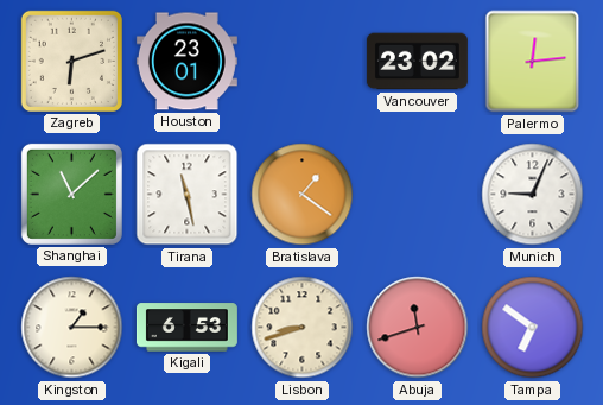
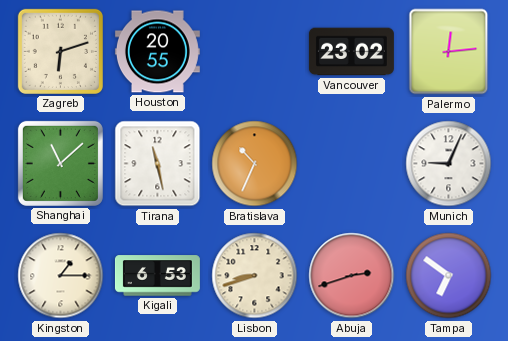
Houston: 23:01 -> 20:55
Bratislava: 1:21 -> 10:34
Abuja: 11:42 -> 2:42
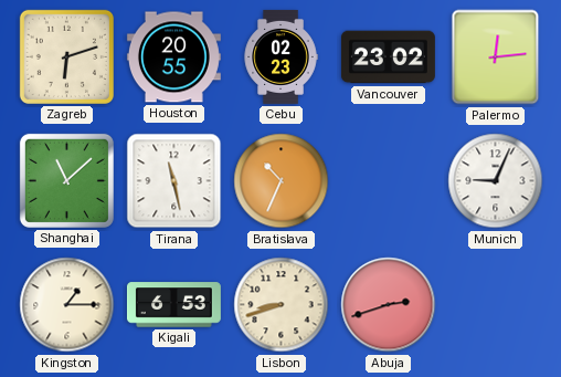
Cebu: none -> 02:23
Tampa: 6:51 -> none
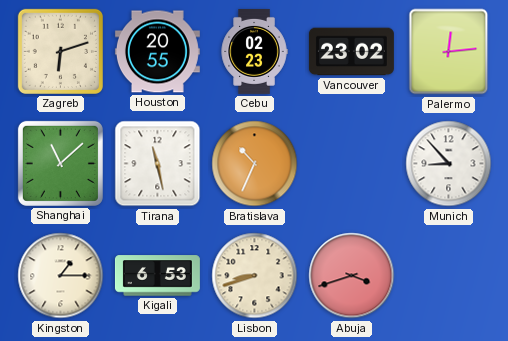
Munich: 9:04 -> 8:53
Abuja: 2:42 -> 3:42
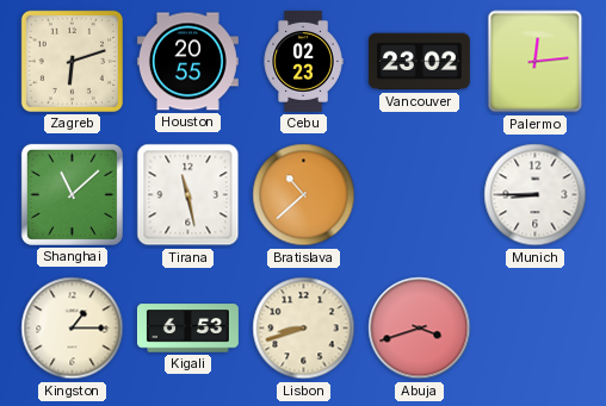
Bratislava: 10:34 -> 10:38
Munich: 8:53 -> 8:45
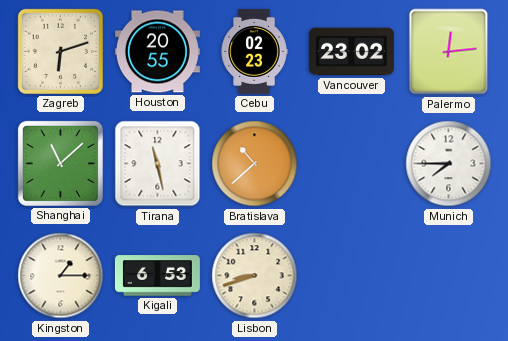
Munich: 8:45 -> 7:45
Abuja: 3:42 -> none
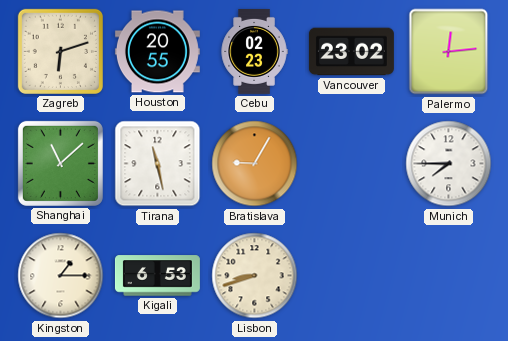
Bratislava: 10:38 -> 9:05
